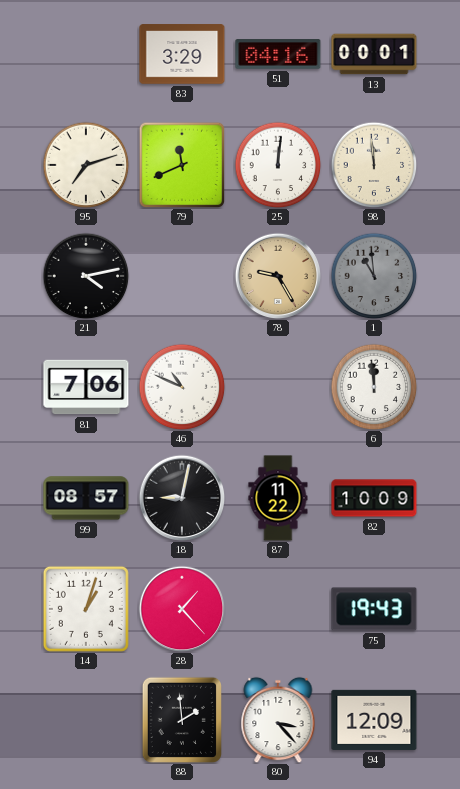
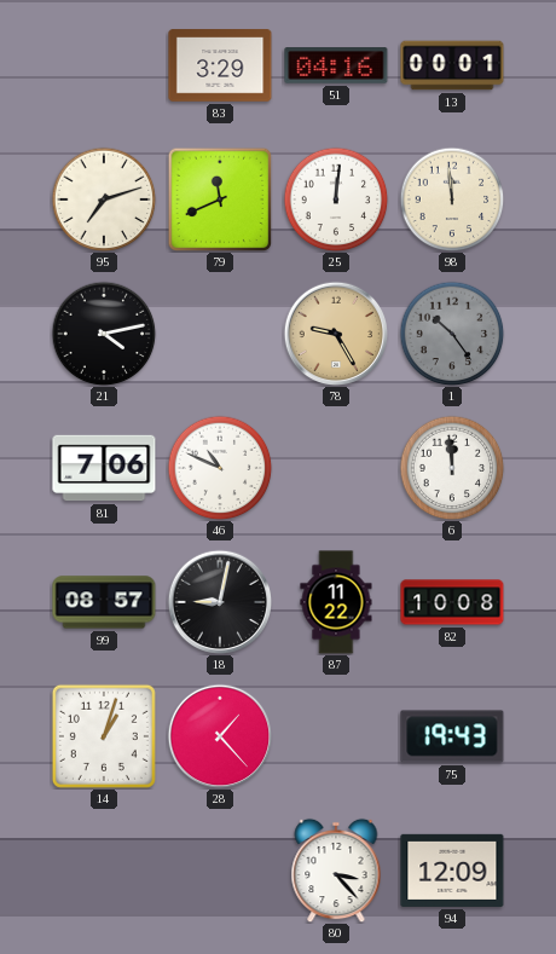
1: 10:59 -> 10:24
82: 10:09 -> 10:08
88: 1:59 -> none
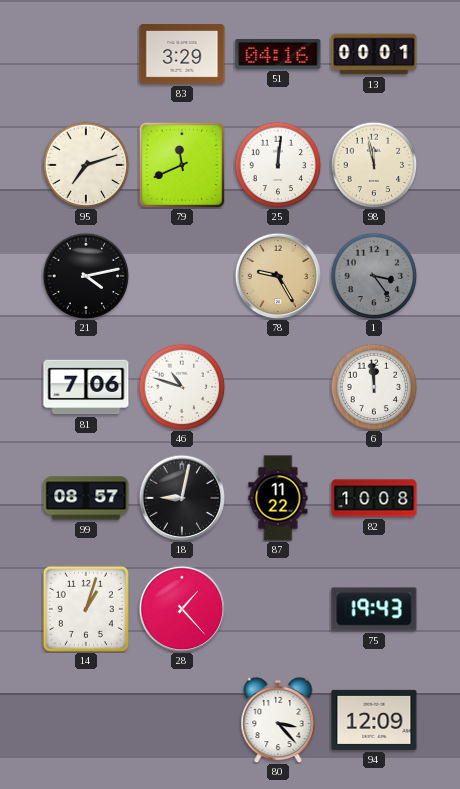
98: 11:59 -> 11:58
1: 10:24 -> 3:24
46: 10:49 -> 10:48
